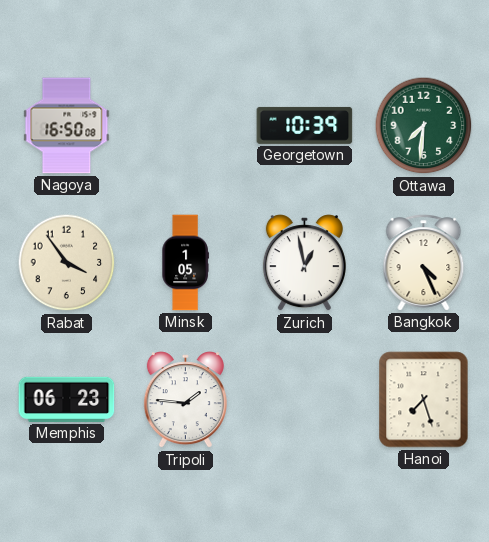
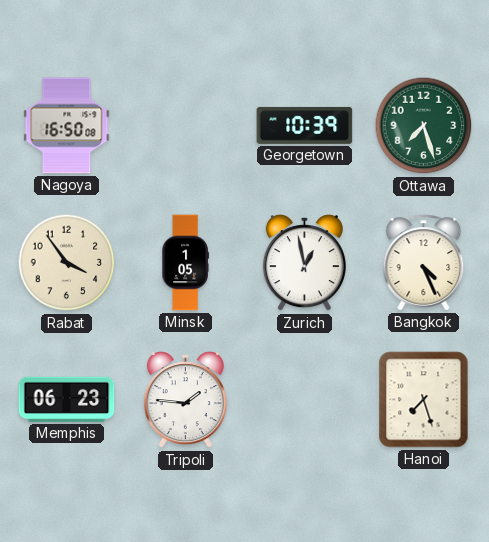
Ottawa: 7:31 -> 7:27
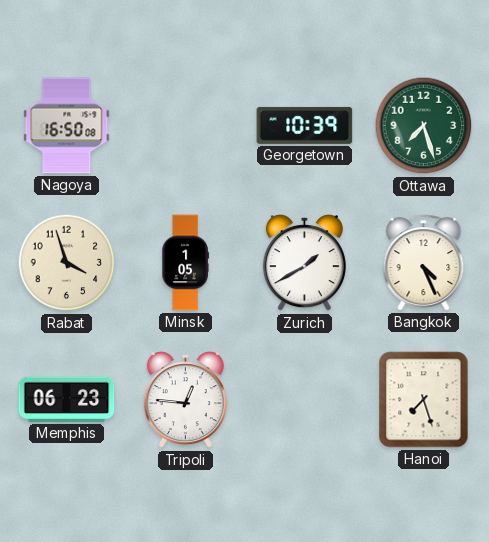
Rabat: 3:54 -> 3:57
Zurich: 12:58 -> 1:40
Tripoli: 1:46 -> 12:46
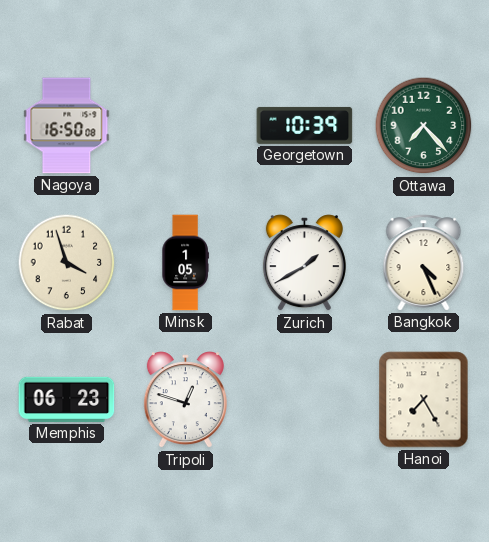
Ottawa: 7:27 -> 7:23
Tripoli: 12:46 -> 12:48
Hanoi: 7:27 -> 7:25
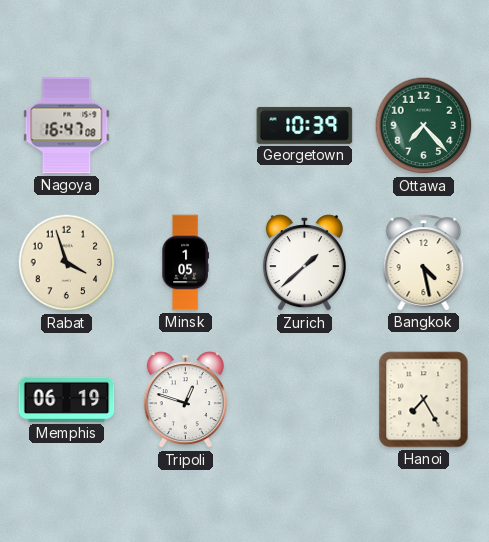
Nagoya: 16:50 -> 16:47
Zurich: 1:40 -> 1:38
Bangkok: 4:26 -> 4:28
Memphis: 06:23 -> 06:19
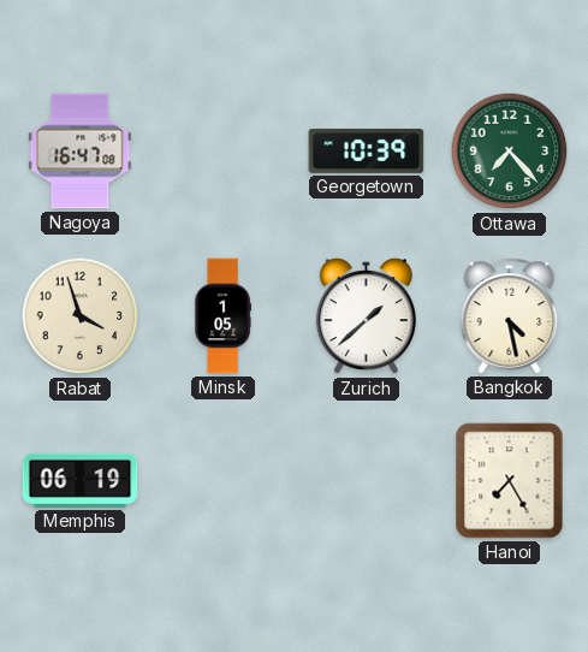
Tripoli: 12:48 -> none
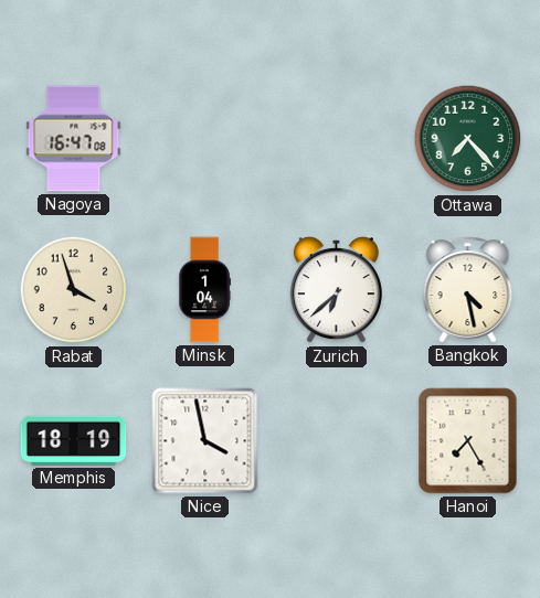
Georgetown: 10:39 -> none
Minsk: 1:05 -> 1:04
Zurich: 1:38 -> 6:38
Memphis: 06:19 -> 18:19
Nice: none -> 3:58
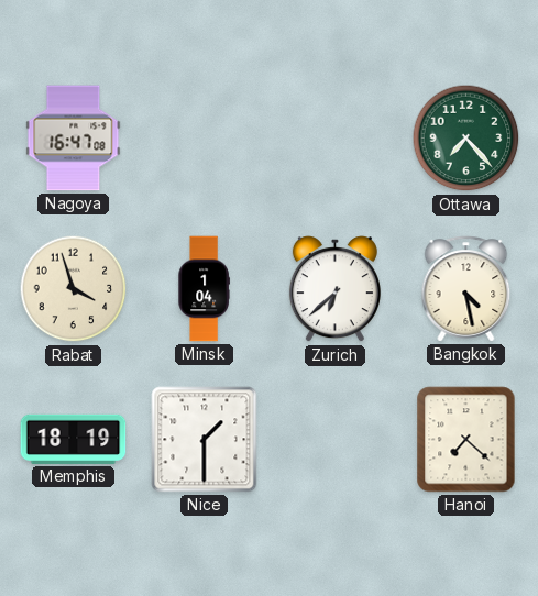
Nice: 3:58 -> 1:30
Hanoi: 7:25 -> 7:22
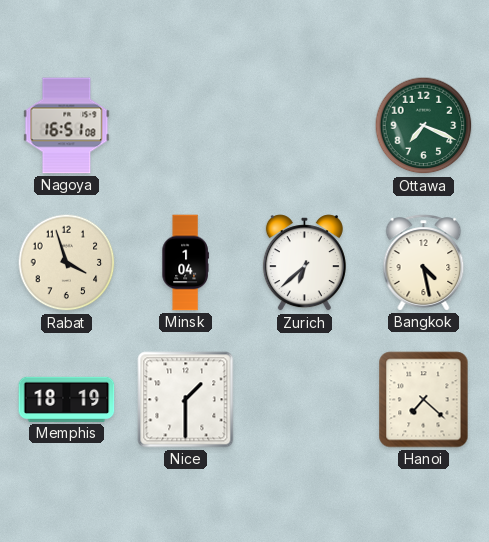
Nagoya: 16:47 -> 16:51
Ottawa: 7:23 -> 7:19
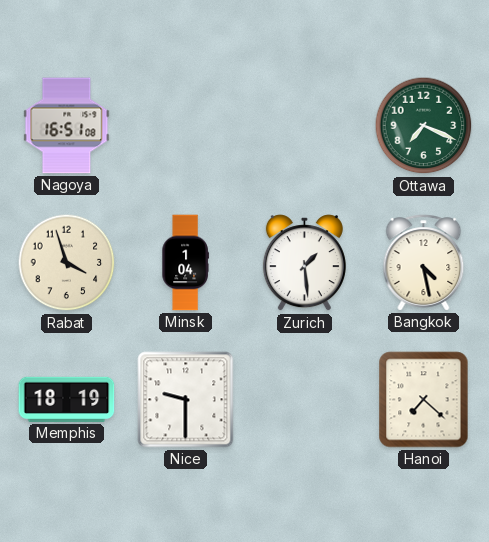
Zurich: 6:38 -> 1:29
Nice: 1:30 -> 9:30
